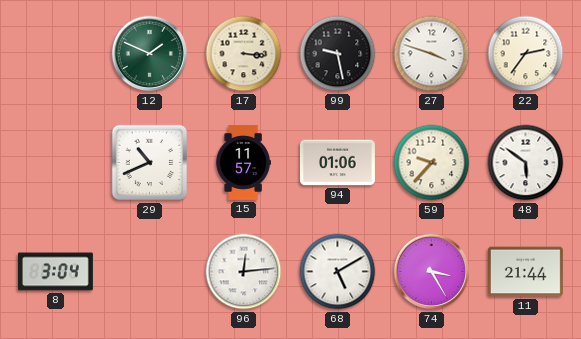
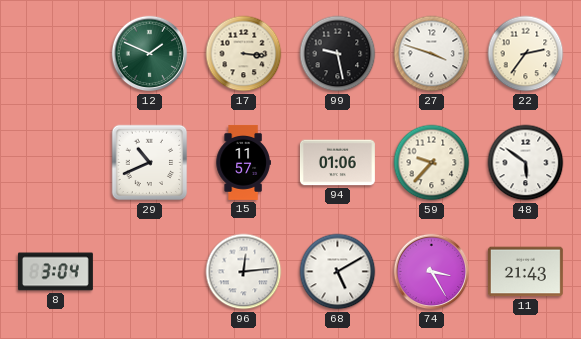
11: 21:44 -> 21:43
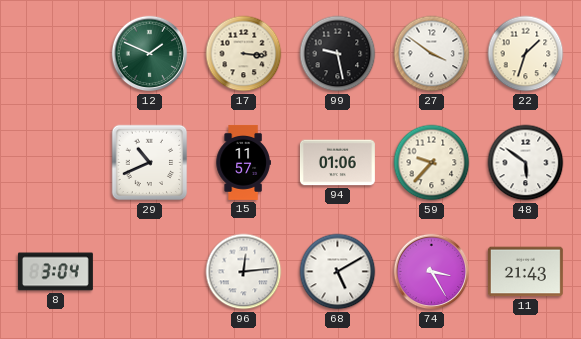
27: 3:48 -> 3:51
22: 2:36 -> 1:33
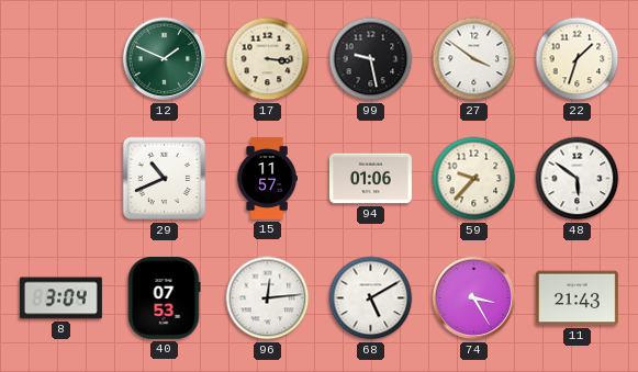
40: none -> 07:53
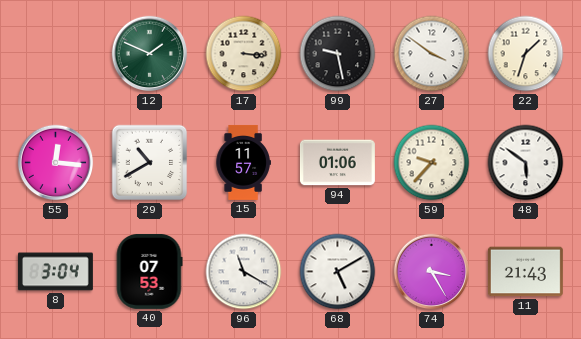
55: none -> 12:16
29: 10:41 -> 10:40
96: 12:14 -> 11:20
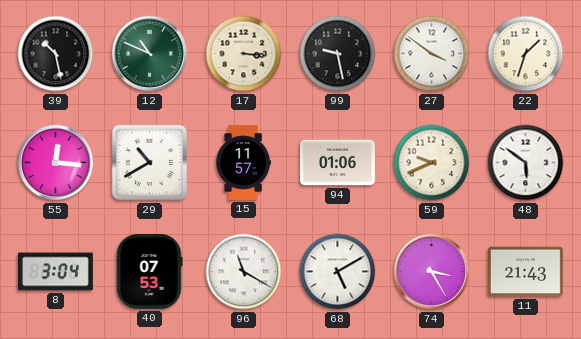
39: none -> 10:28
12: 1:49 -> 10:49
59: 9:37 -> 9:41
